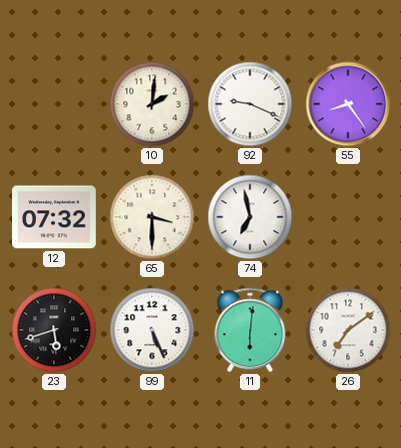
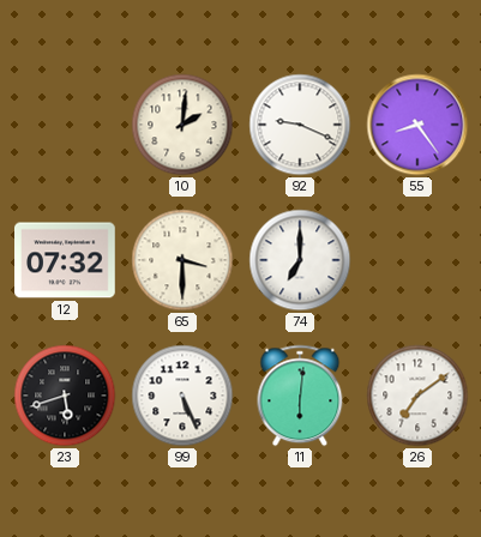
74: 6:58 -> 7:00
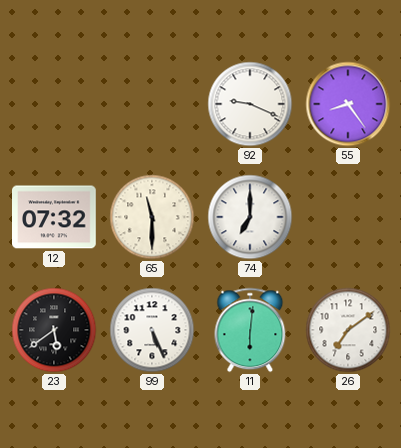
10: 2:01 -> none
65: 3:30 -> 11:30
23: 5:42 -> 5:39
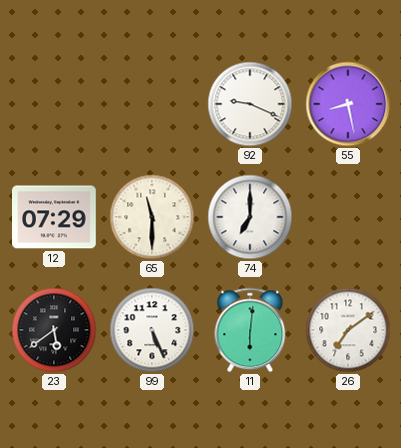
55: 8:24 -> 8:28
12: 07:32 -> 07:29
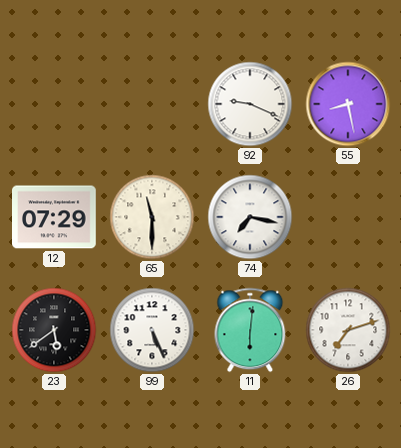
74: 7:00 -> 7:17
26: 7:09 -> 7:12
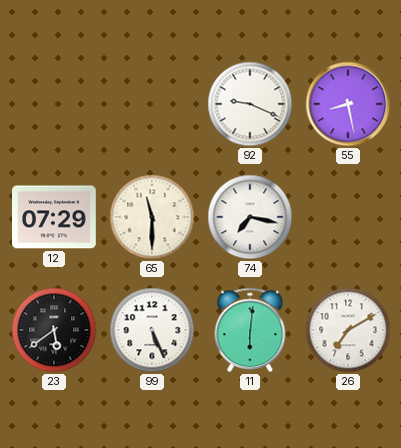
26: 7:12 -> 7:10
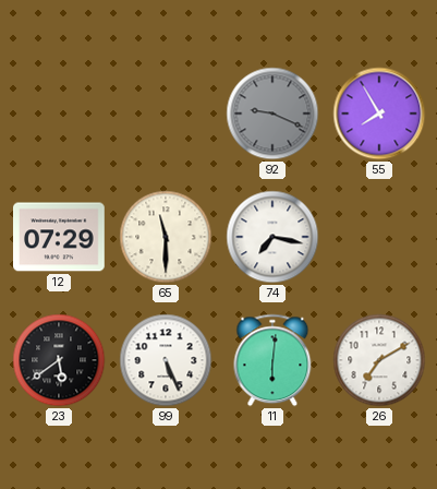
92 dial: white -> grey
55: 8:28 -> 7:55
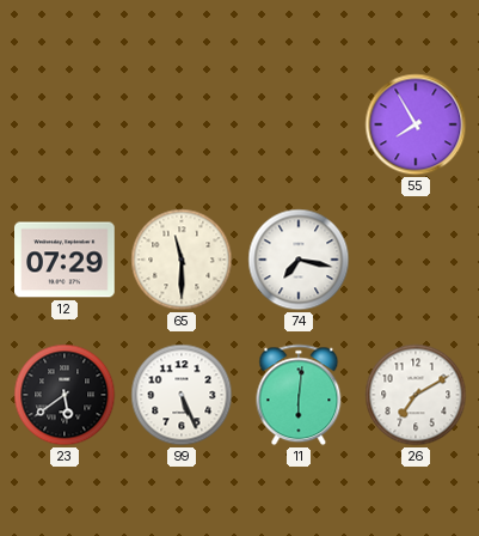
92: 9:19 -> none
